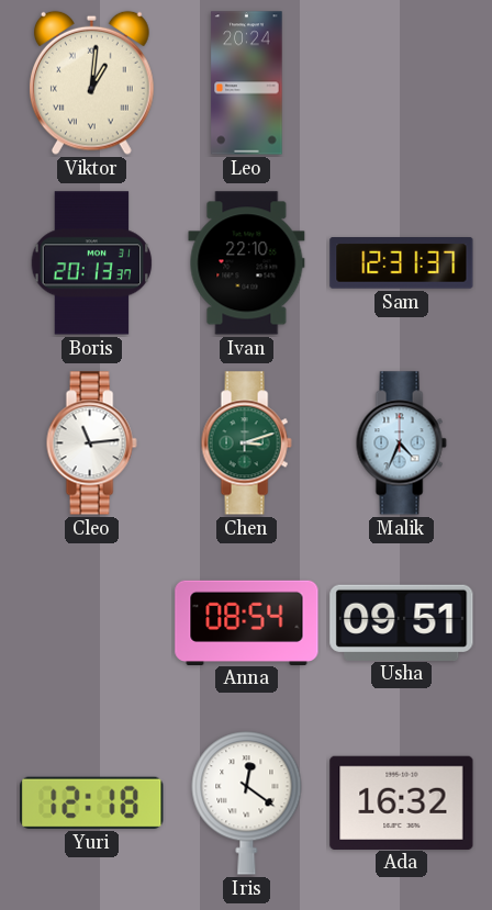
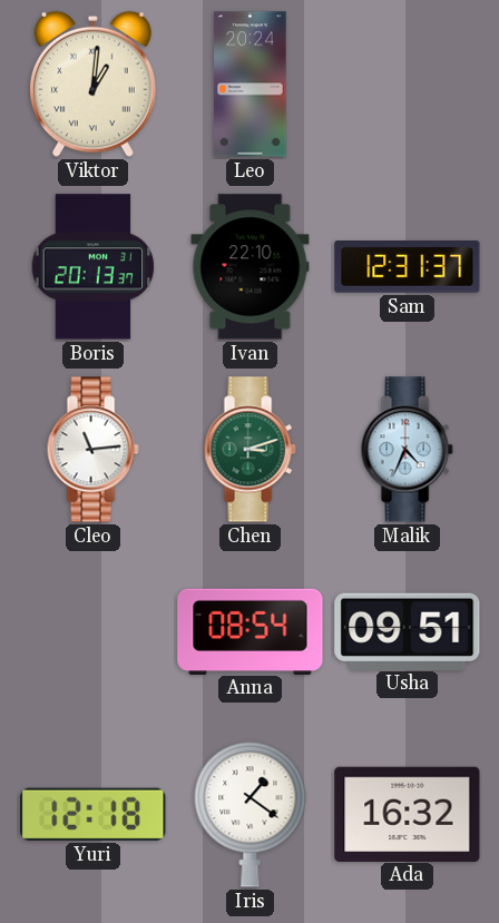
Iris: 12:21 -> 1:21
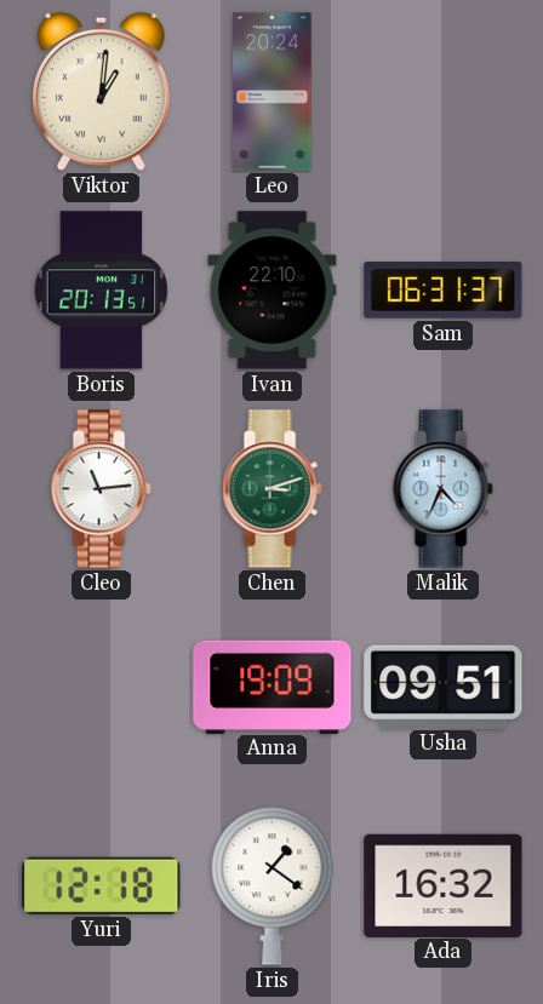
Boris: 20:13:37 -> 20:13:51
Sam: 12:31 -> 06:31
Anna: 08:54 -> 19:09
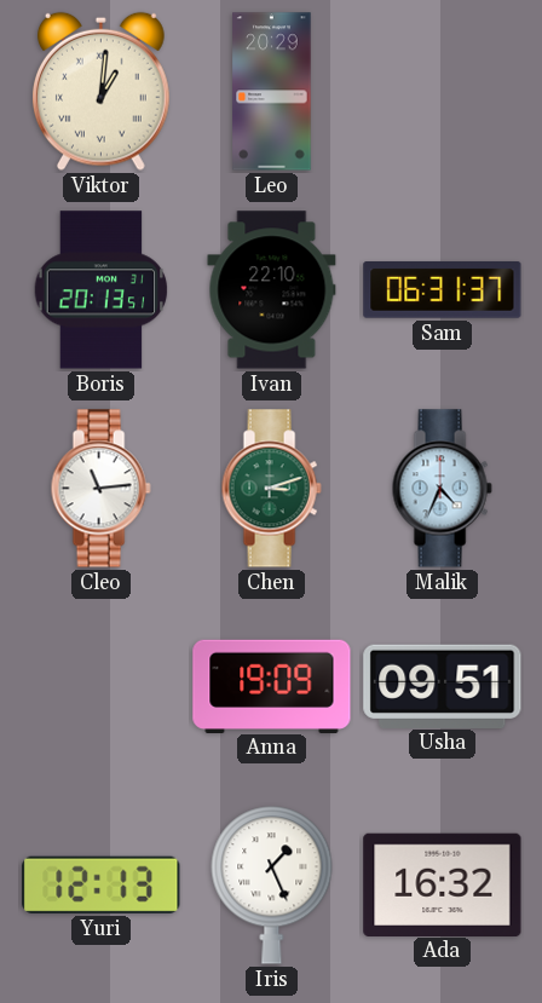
Leo: 20:24 -> 20:29
Yuri: 12:18 -> 12:13
Iris: 1:21 -> 1:26
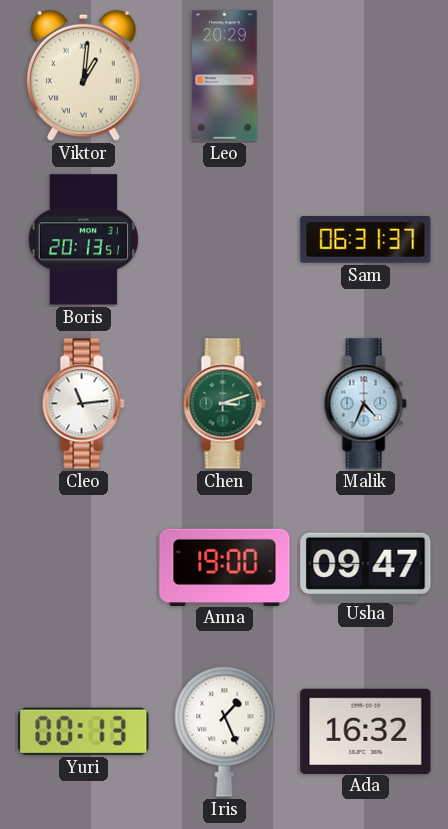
Ivan: 22:10 -> none
Anna: 19:09 -> 19:00
Usha: 09:51 -> 09:47
Yuri: 12:13 -> 00:13
